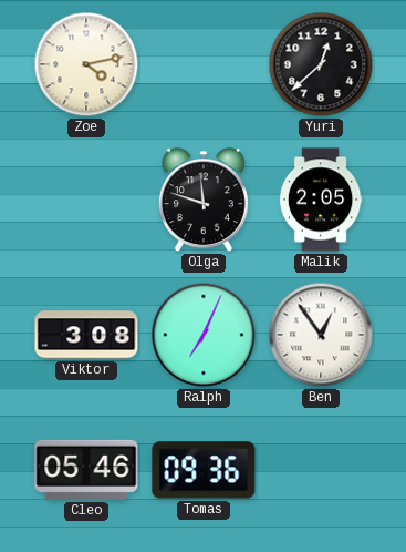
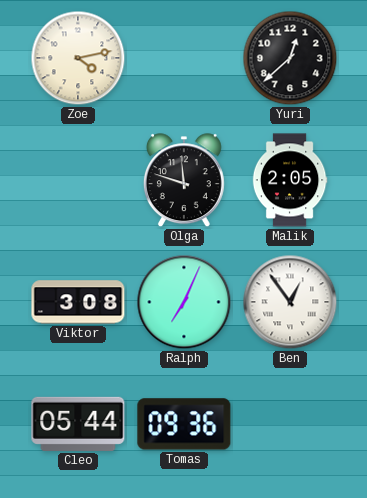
Cleo: 05:46 -> 05:44
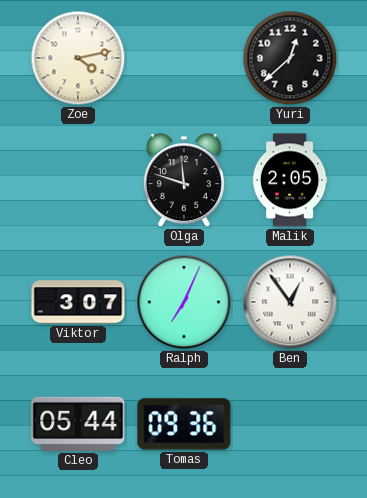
Viktor: 3:08 -> 3:07
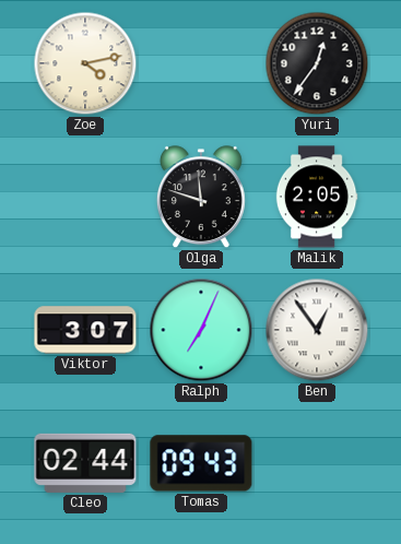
Yuri: 12:38 -> 12:36
Cleo: 05:44 -> 02:44
Tomas: 09:36 -> 09:43
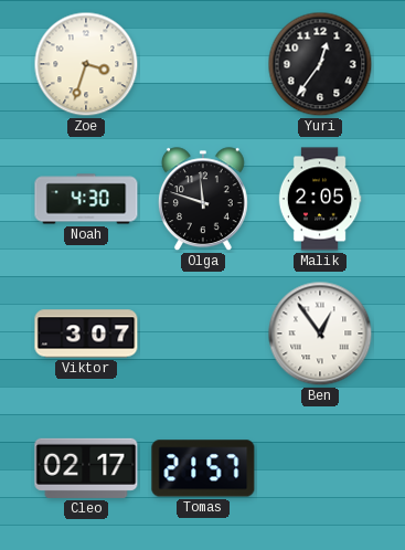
Zoe: 4:13 -> 3:33
Noah: none -> 4:30
Ralph: 7:04 -> none
Cleo: 02:44 -> 02:17
Tomas: 09:43 -> 21:57
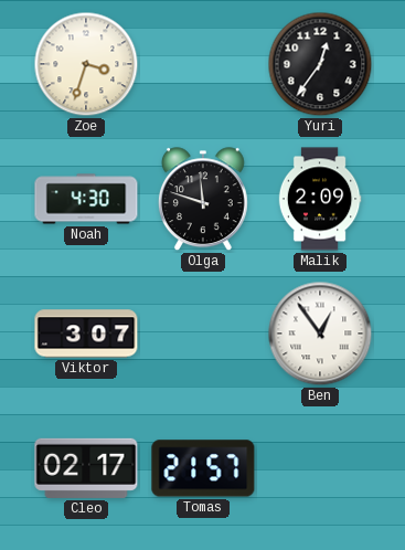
Malik: 2:05 -> 2:09
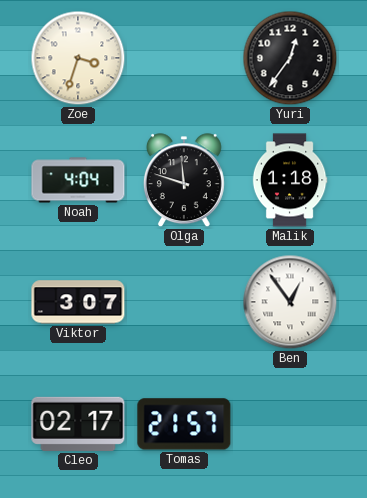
Noah: 4:30 -> 4:04
Malik: 2:09 -> 1:18
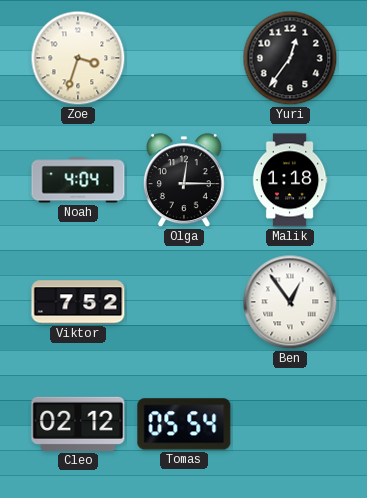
Olga: 11:48 -> 12:15
Viktor: 3:07 -> 7:52
Cleo: 02:17 -> 02:12
Tomas: 21:57 -> 05:54
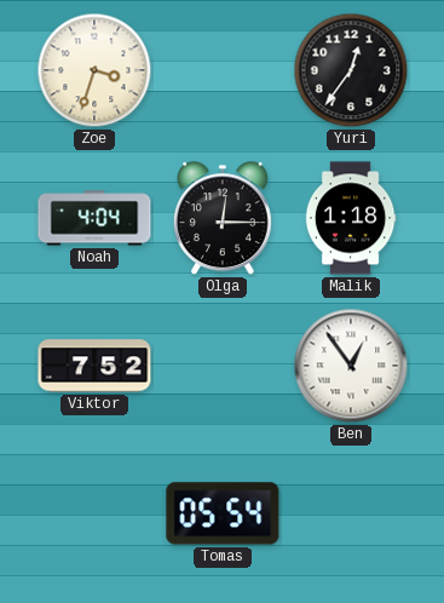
Cleo: 02:12 -> none
